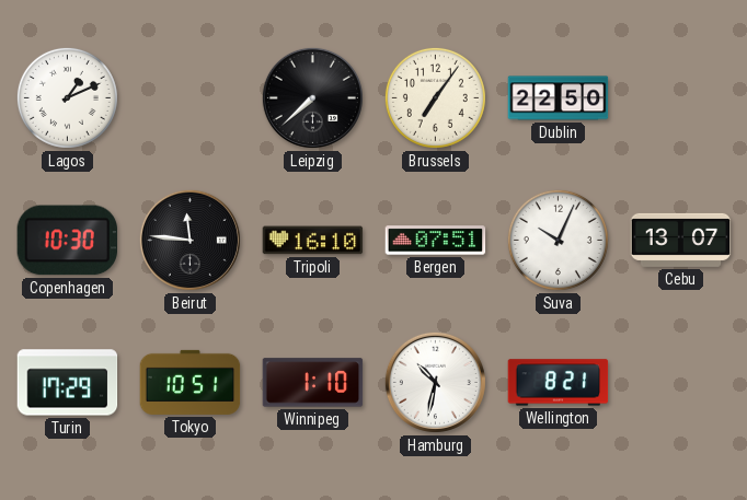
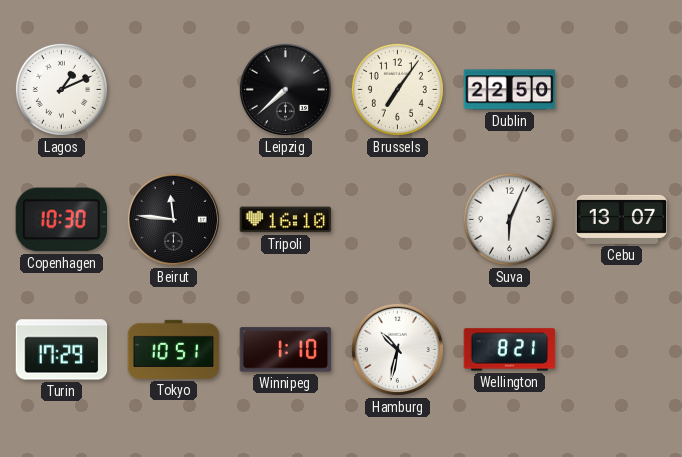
Bergen: 07:51 -> none
Suva: 10:04 -> 6:04
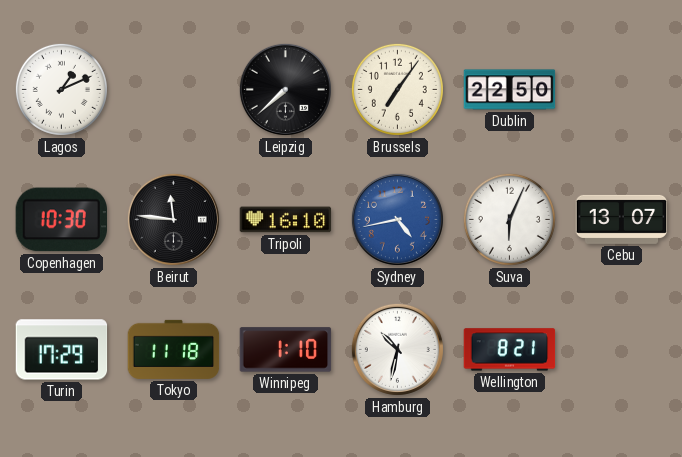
Sydney: none -> 4:43
Tokyo: 10:51 -> 11:18
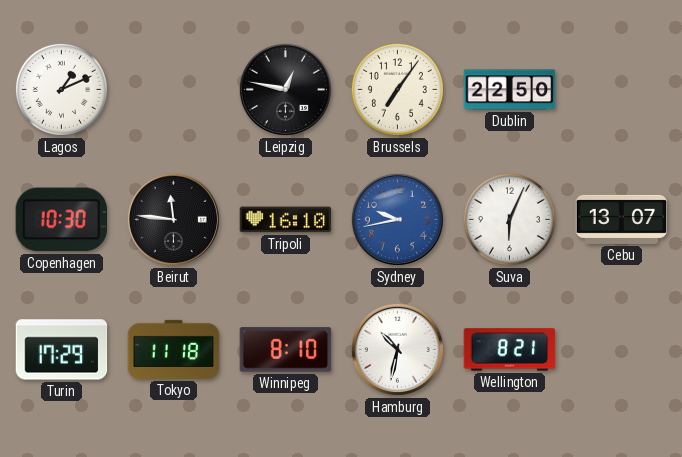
Leipzig: 7:38 -> 12:47
Sydney: 4:43 -> 9:43
Winnipeg: 1:10 -> 8:10
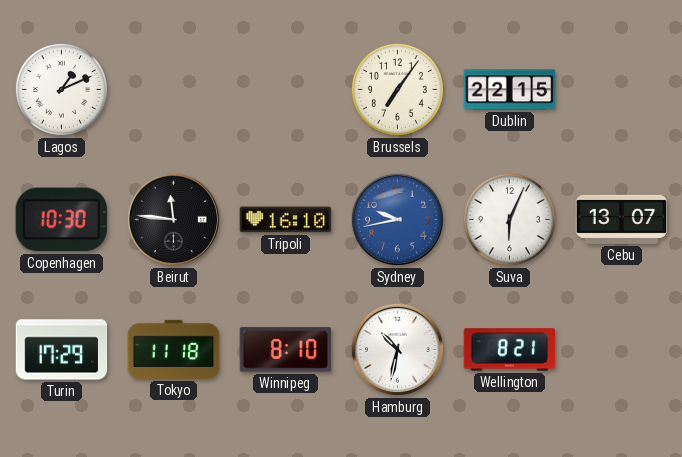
Leipzig: 12:47 -> none
Dublin: 22:50 -> 22:15
